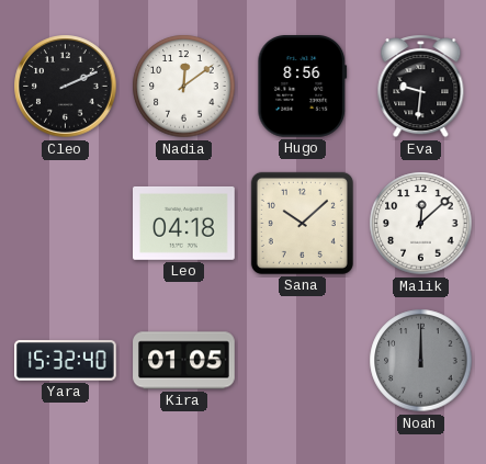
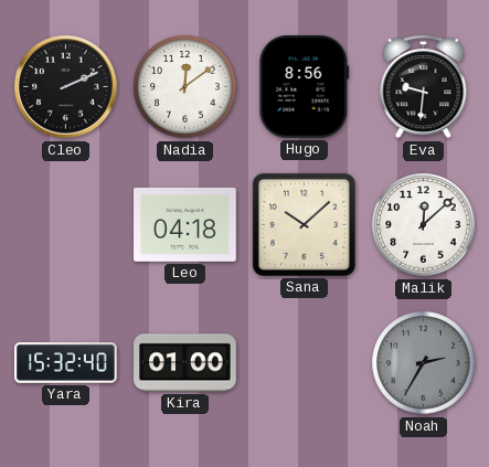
Kira: 01:05 -> 01:00
Noah: 12:00 -> 2:35
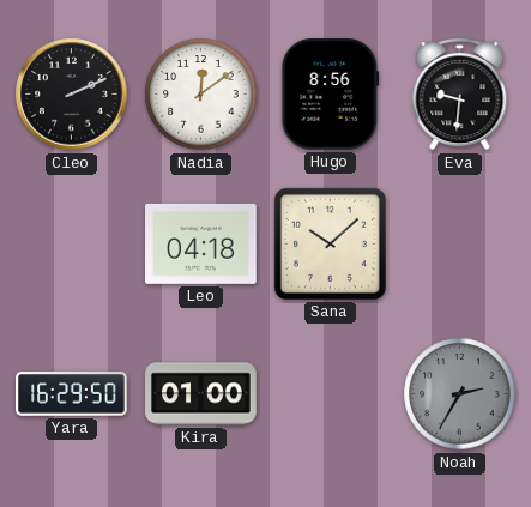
Malik: 12:08 -> none
Yara: 15:32 -> 16:29
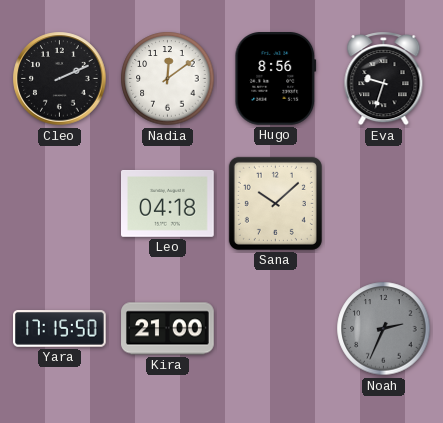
Eva: 9:31 -> 9:33
Yara: 16:29 -> 17:15
Kira: 01:00 -> 21:00
Noah: 2:35 -> 2:34
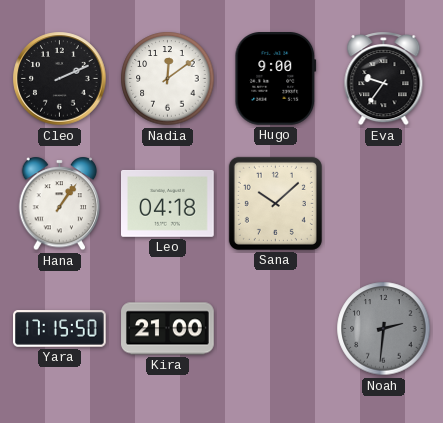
Hugo: 8:56 -> 9:00
Eva: 9:33 -> 9:36
Hana: none -> 1:06
Noah: 2:34 -> 2:31
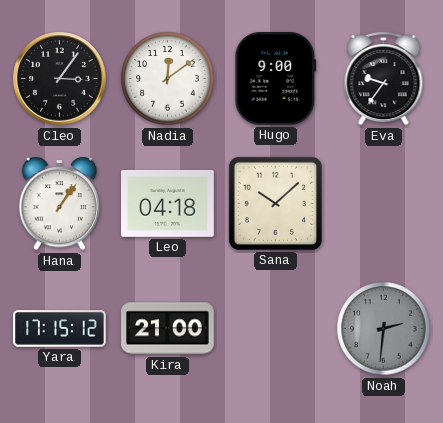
Cleo: 2:11 -> 3:06
Yara: 17:15:50 -> 17:15:12
